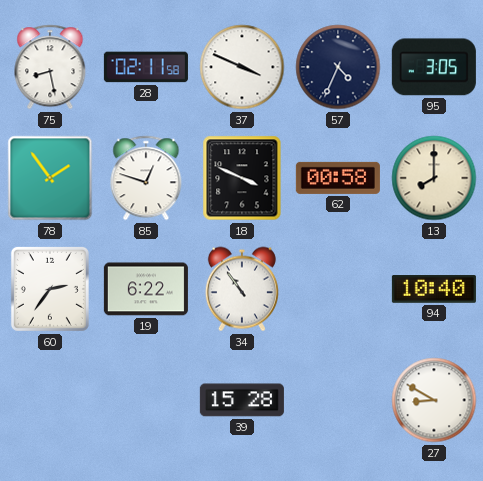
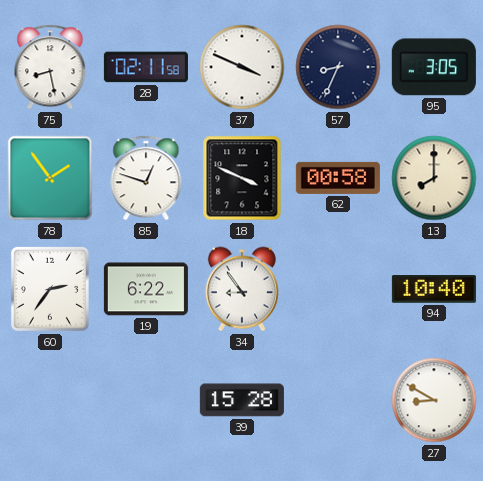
57: 4:34 -> 8:34
34: 10:54 -> 8:54
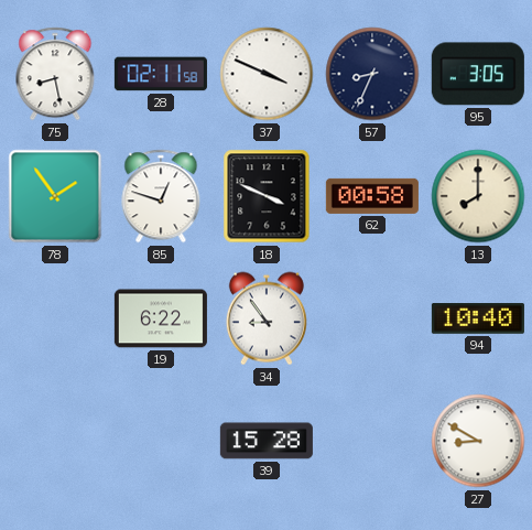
60: 2:36 -> none
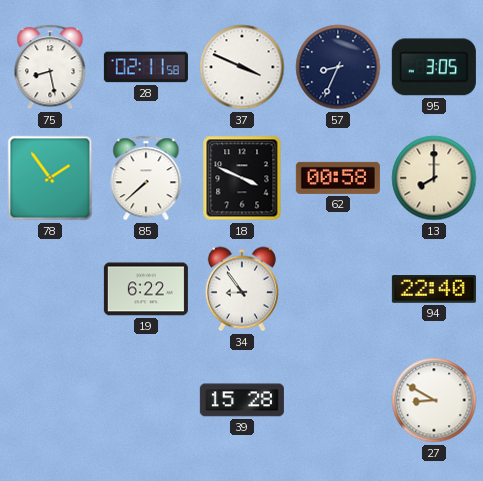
85: 12:48 -> 7:38
94: 10:40 -> 22:40
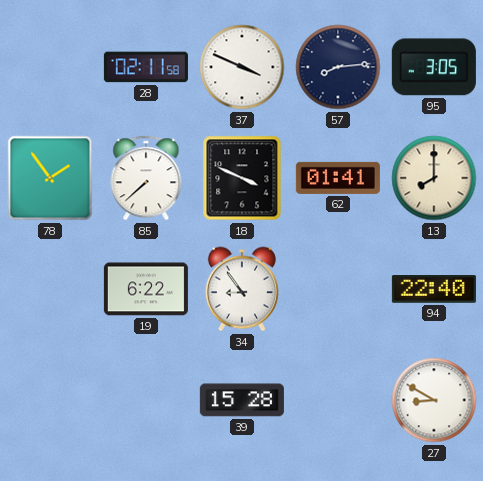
75: 8:28 -> none
57: 8:34 -> 8:14
62: 00:58 -> 01:41
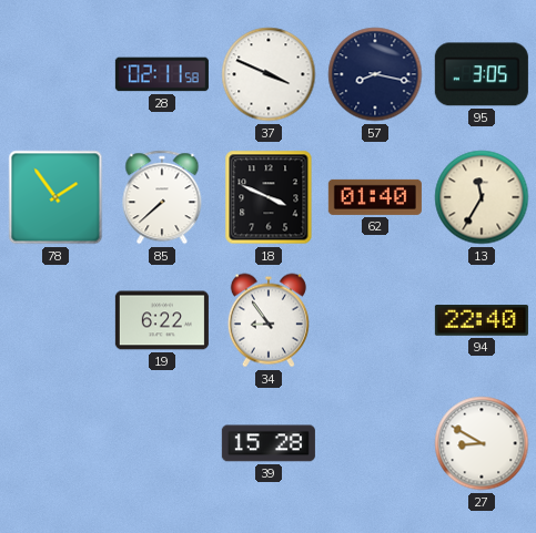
57: 8:14 -> 8:17
62: 01:41 -> 01:40
13: 8:00 -> 11:35
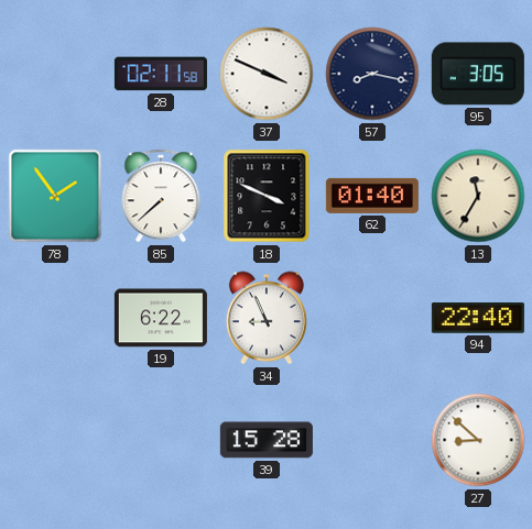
34: 8:54 -> 8:56
27: 8:50 -> 8:52
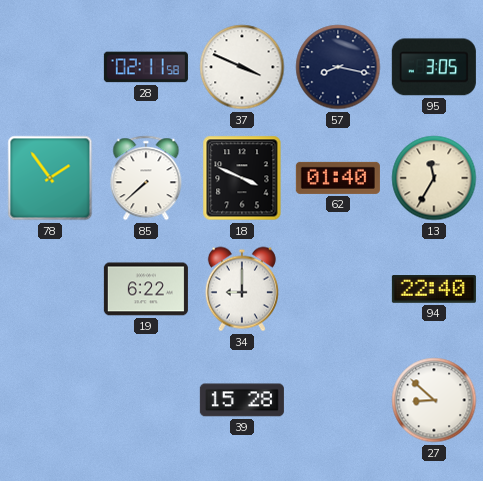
34: 8:56 -> 9:00
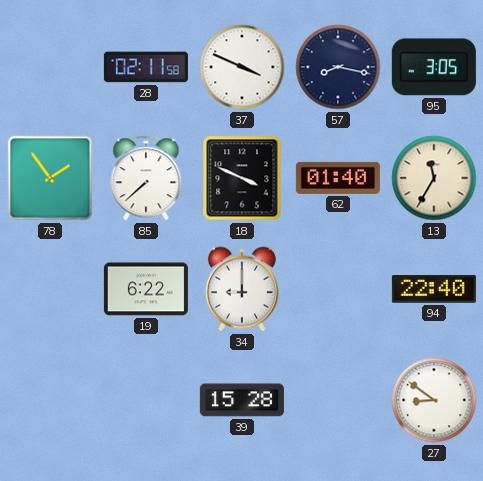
27: 8:52 -> 8:51
